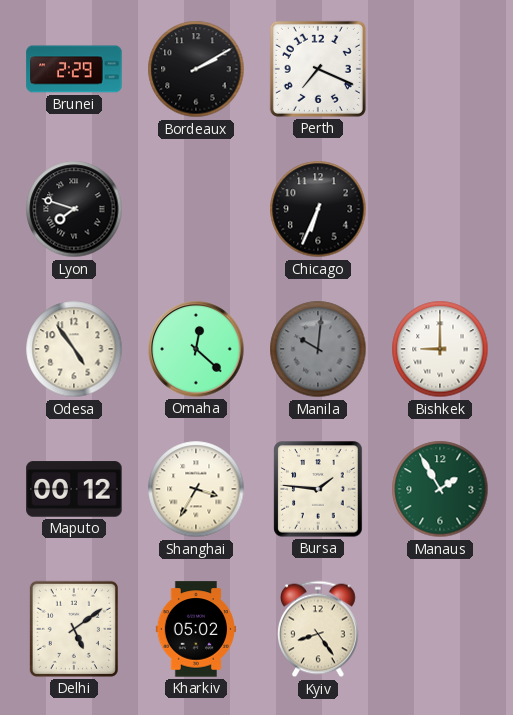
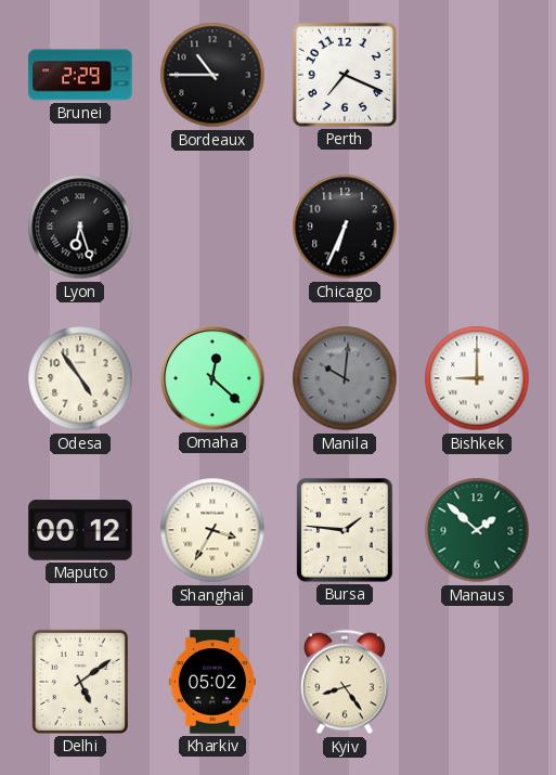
Bordeaux: 2:10 -> 10:45
Lyon: 7:48 -> 6:27
Manaus: 1:55 -> 1:52
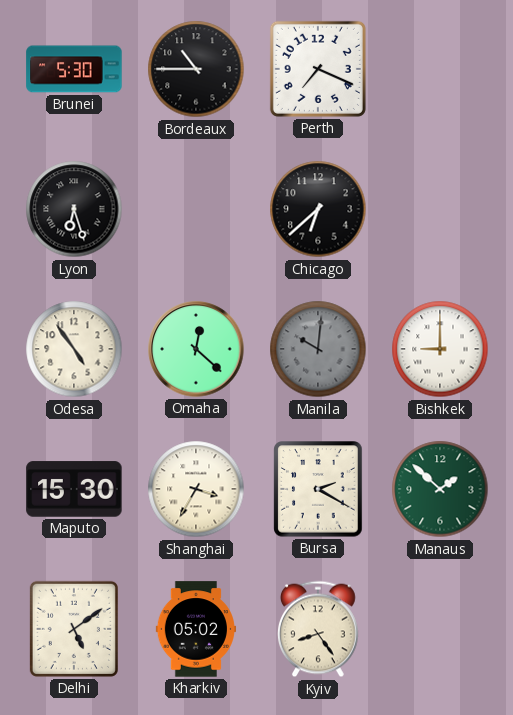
Brunei: 2:29 -> 5:30
Chicago: 6:34 -> 6:38
Maputo: 00:12 -> 15:30
Bursa: 1:46 -> 2:20
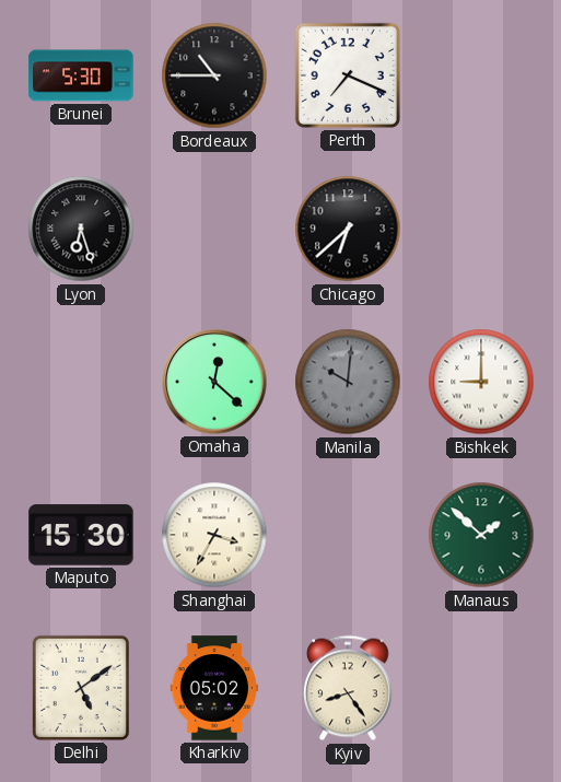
Odesa: 4:54 -> none
Bursa: 2:20 -> none
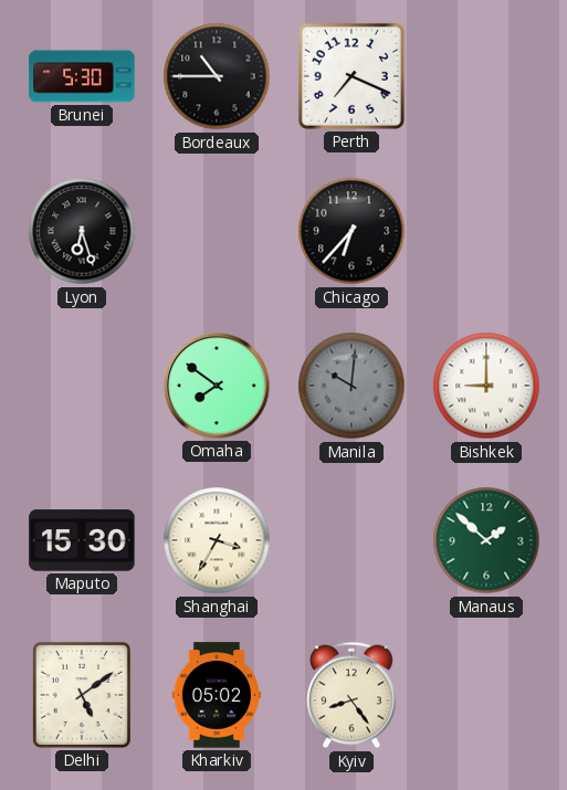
Chicago: 6:38 -> 6:37
Omaha: 12:22 -> 7:51
